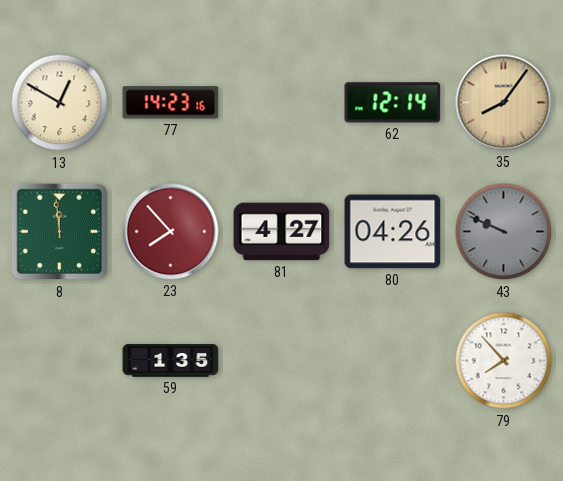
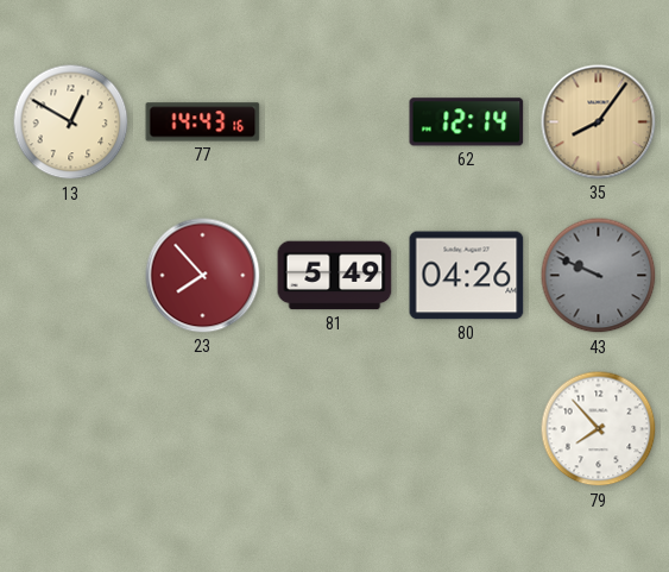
77: 14:23 -> 14:43
8: 11:59 -> none
81: 4:27 -> 5:49
59: 1:35 -> none
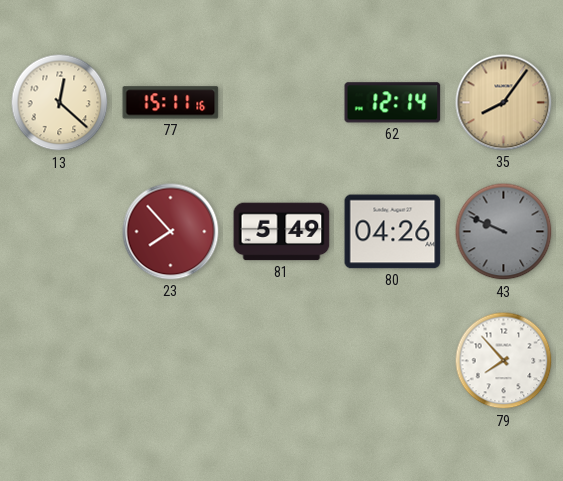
13: 12:50 -> 12:22
77: 14:43 -> 15:11
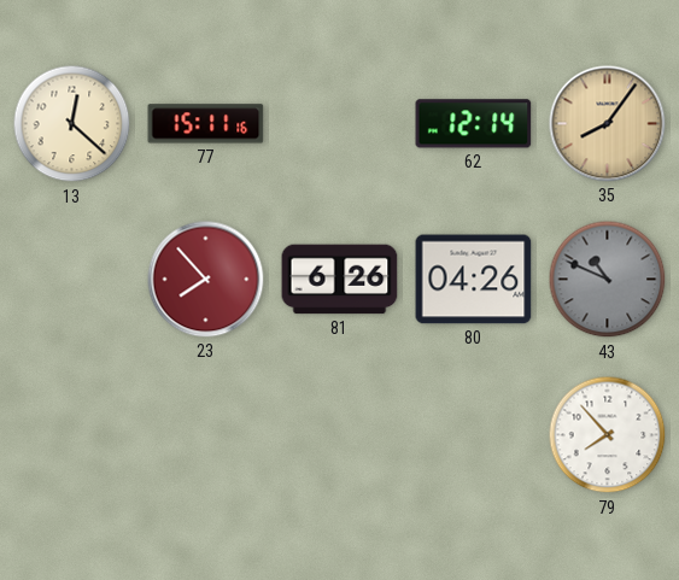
81: 5:49 -> 6:26
43: 9:49 -> 10:49
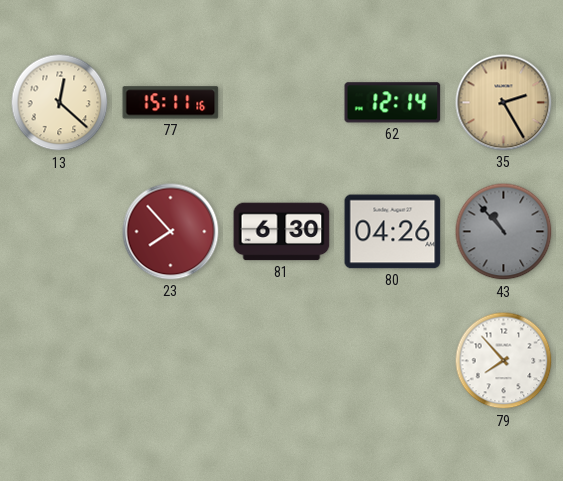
35: 8:06 -> 2:25
81: 6:26 -> 6:30
43: 10:49 -> 10:53
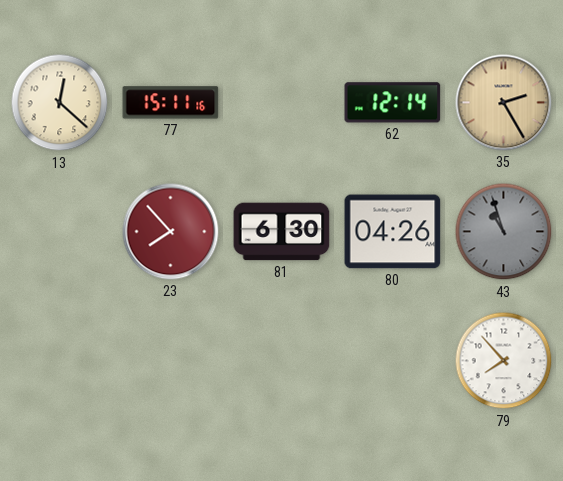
43: 10:53 -> 10:57
